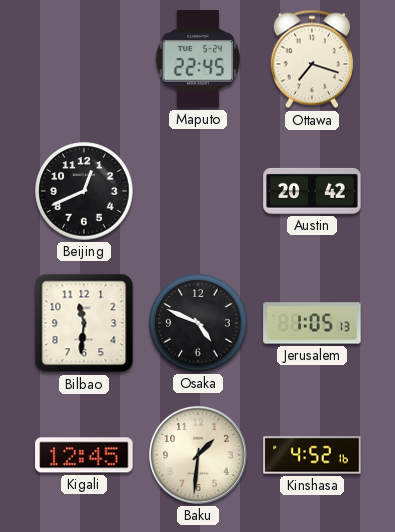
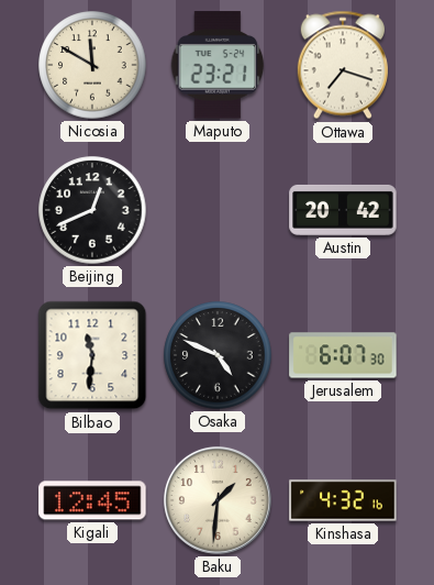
Nicosia: none -> 11:50
Maputo: 22:45 -> 23:21
Jerusalem: 1:05 -> 6:07
Kinshasa: 4:52 -> 4:32
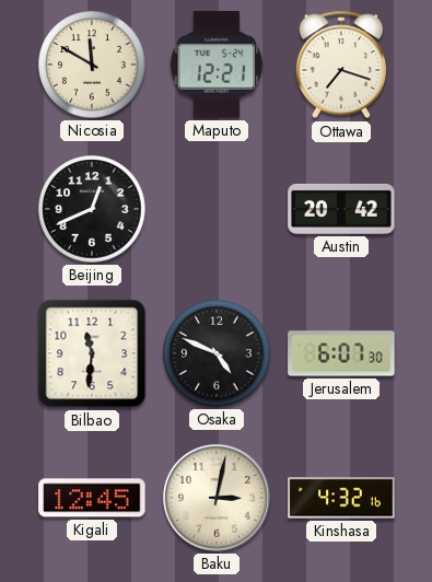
Maputo: 23:21 -> 12:21
Baku: 1:31 -> 3:02
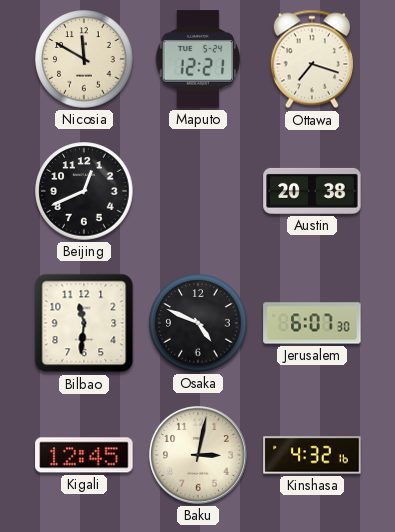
Austin: 20:42 -> 20:38
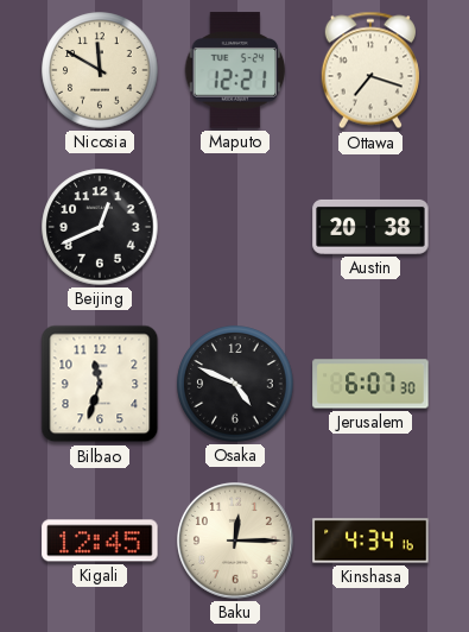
Bilbao: 11:31 -> 11:33
Baku: 3:02 -> 12:15
Kinshasa: 4:32 -> 4:34
